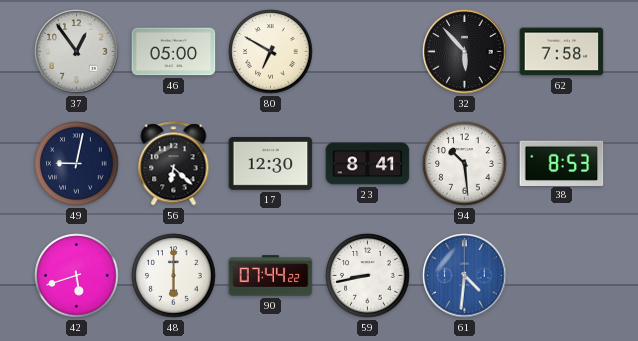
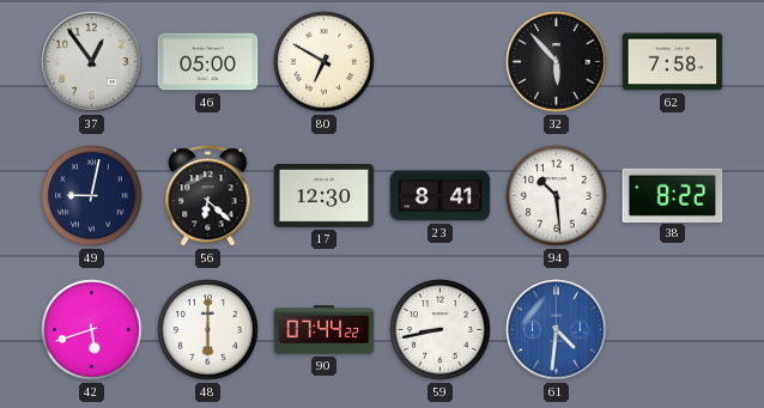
38: 8:53 -> 8:22
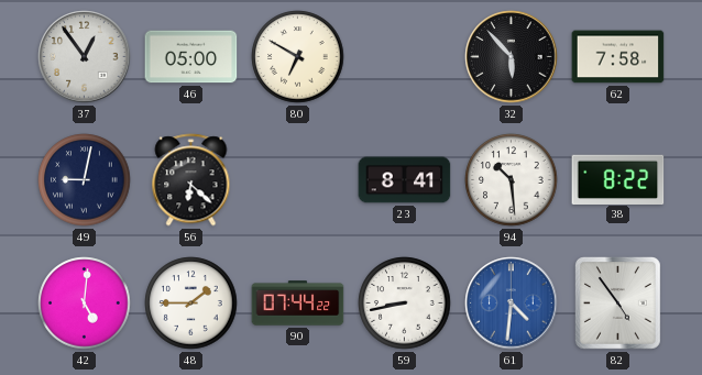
17: 12:30 -> none
42: 5:42 -> 5:01
48: 6:00 -> 1:45
82: none -> 4:54
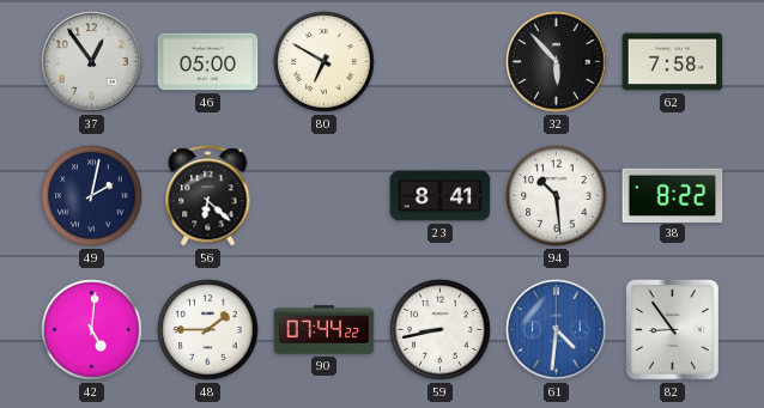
49: 9:02 -> 2:02
82: 4:54 -> 8:54
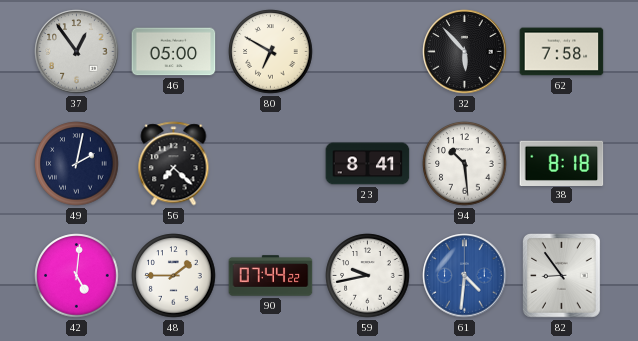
56: 6:22 -> 7:22
38: 8:22 -> 8:18
59: 8:43 -> 9:43
